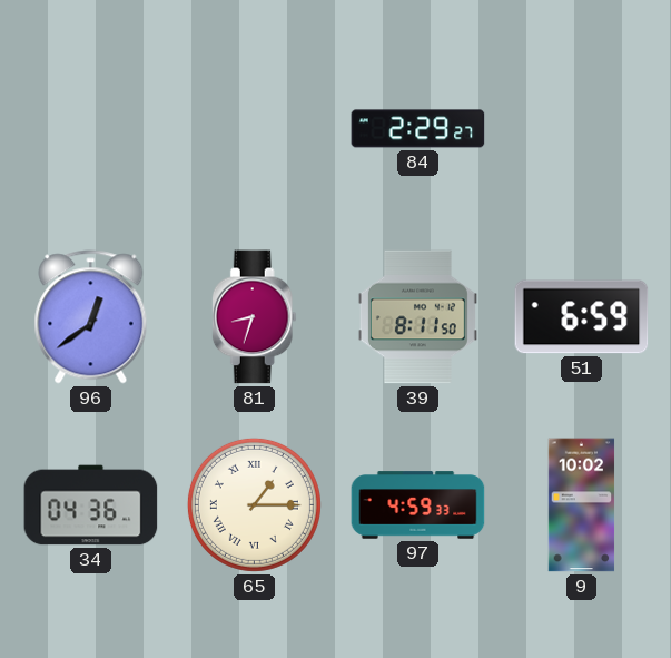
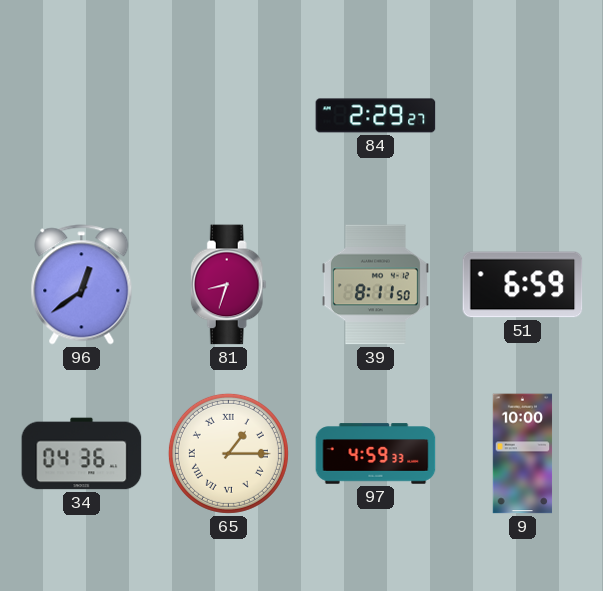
9: 10:02 -> 10:00
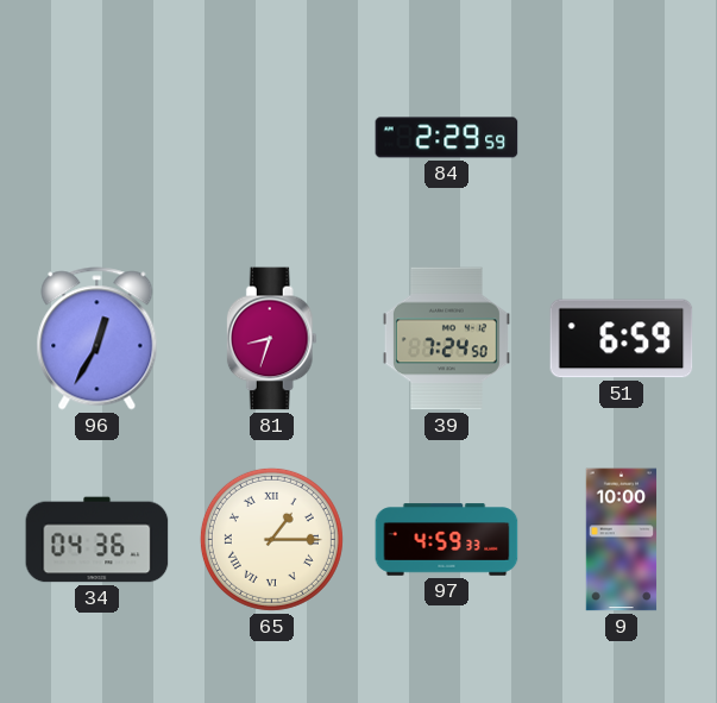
84: 2:29:27 -> 2:29:59
96: 12:39 -> 12:35
39: 8:11 -> 7:24
